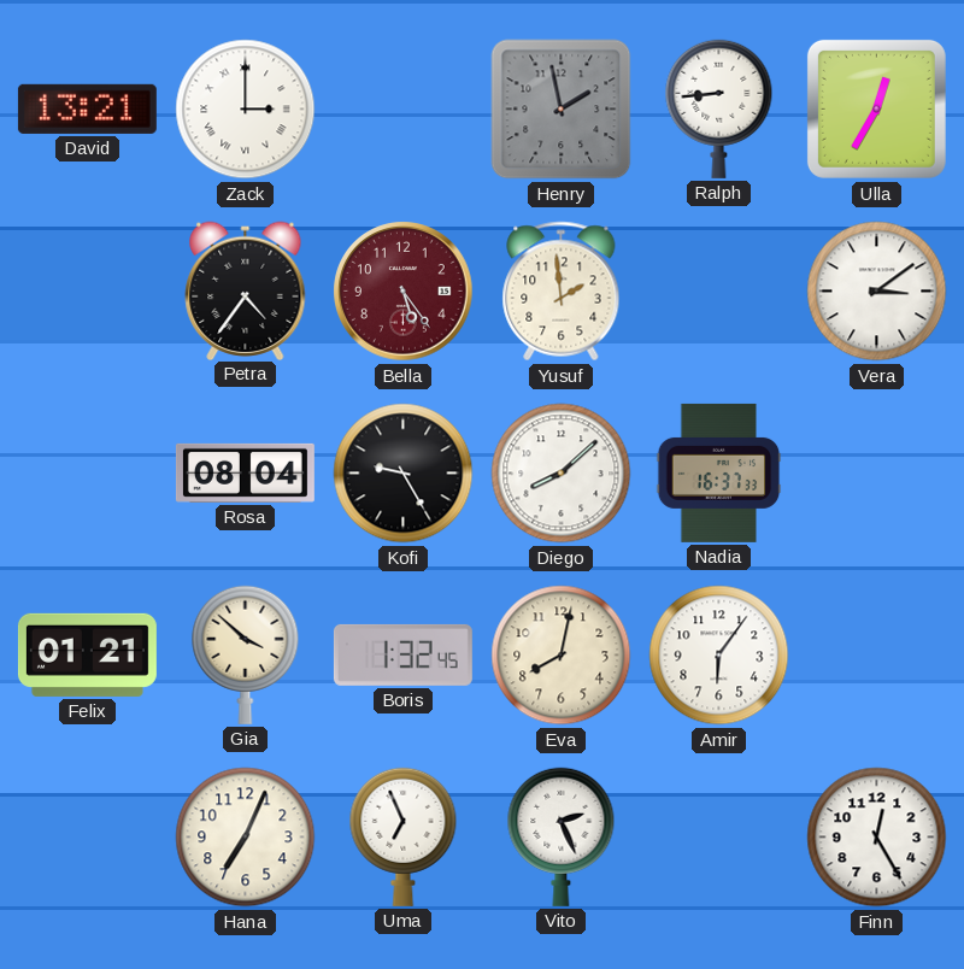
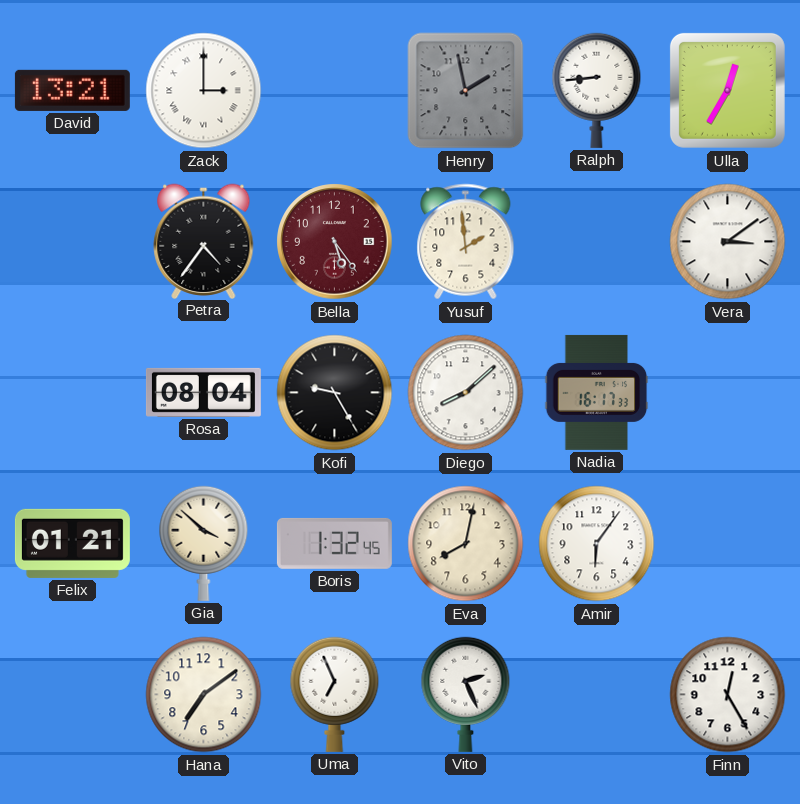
Nadia: 16:37 -> 16:17
Hana: 7:04 -> 7:09
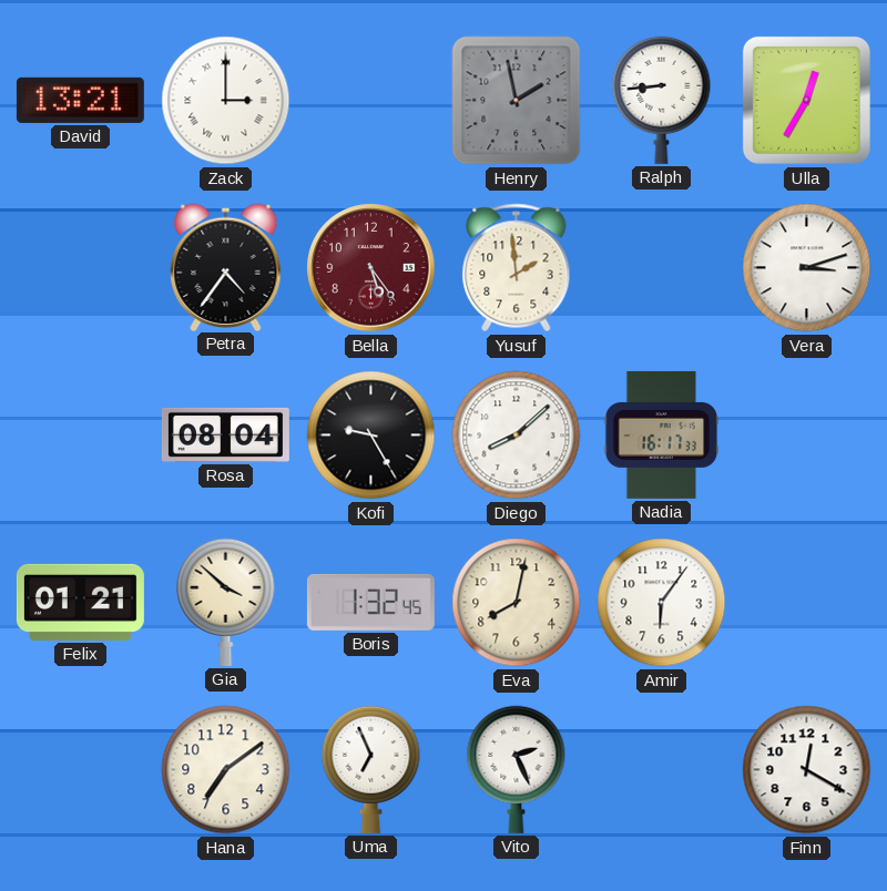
Vera: 3:09 -> 3:12
Finn: 12:25 -> 12:20
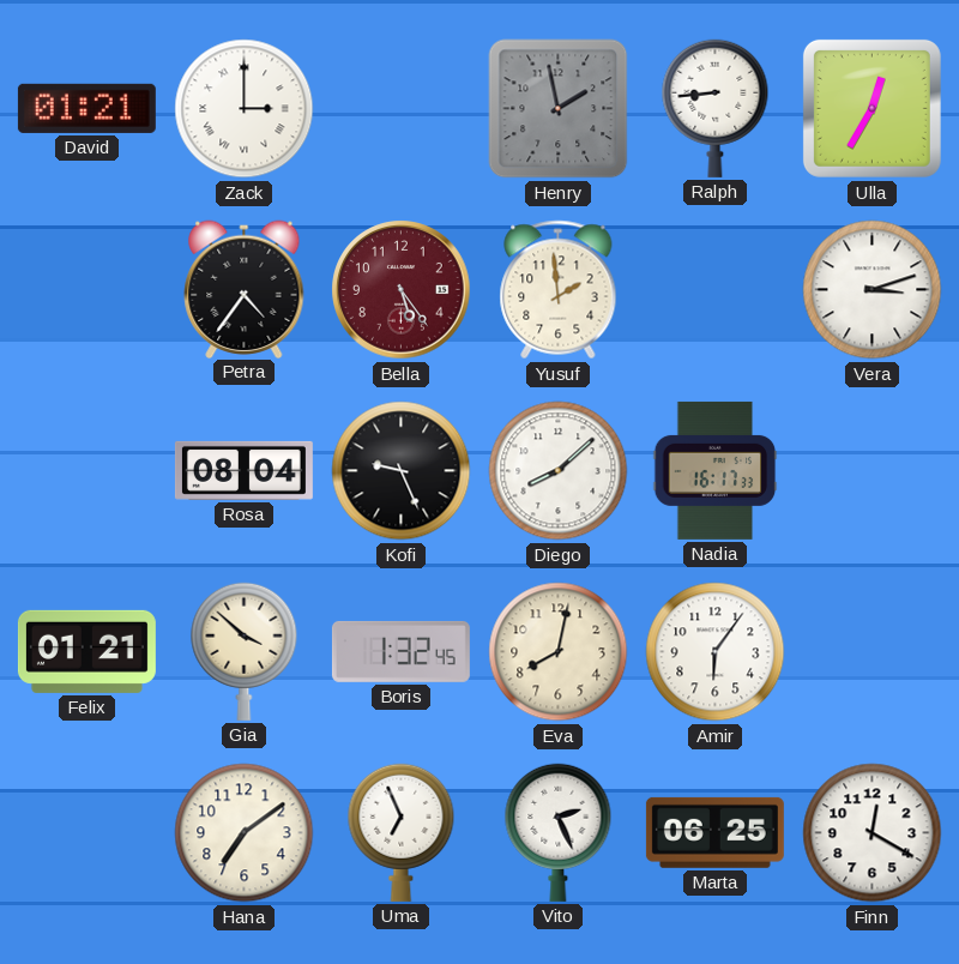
David: 13:21 -> 01:21
Kofi: 9:25 -> 9:26
Marta: none -> 06:25
